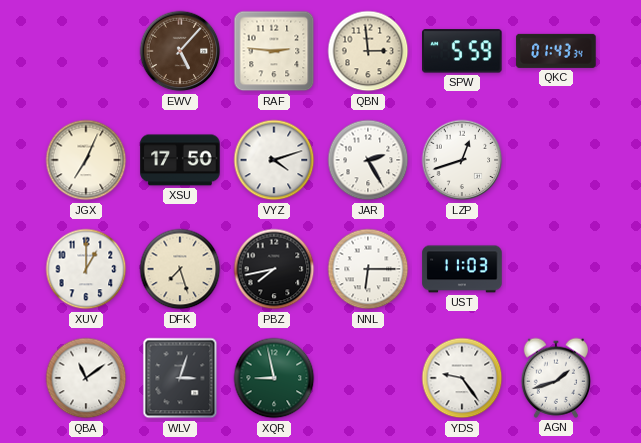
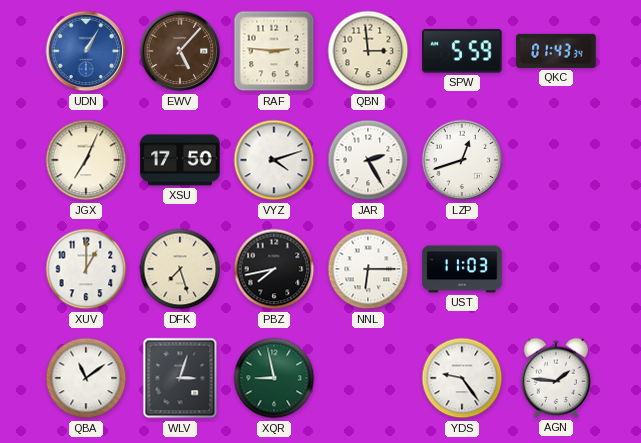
UDN: none -> 1:05
AGN: 1:42 -> 1:46
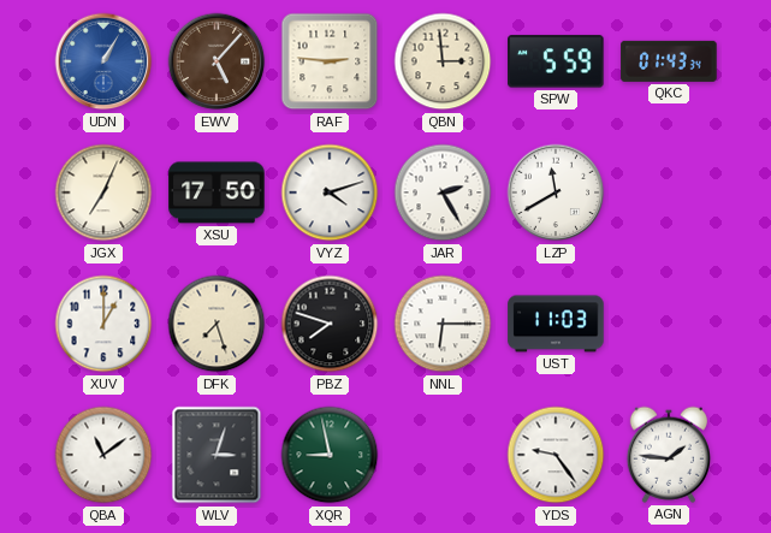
LZP: 12:42 -> 11:40
PBZ: 7:43 -> 7:48
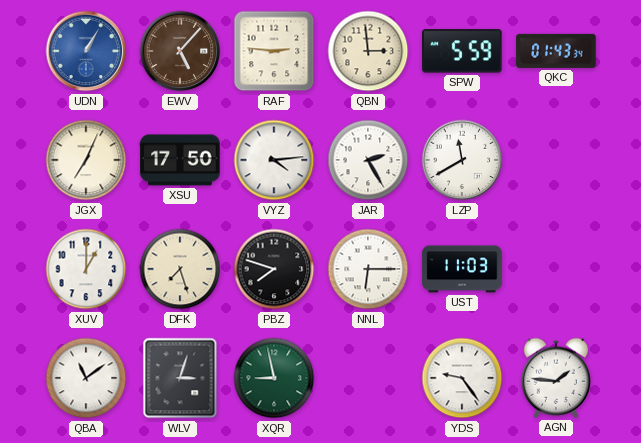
VYZ: 4:12 -> 4:14
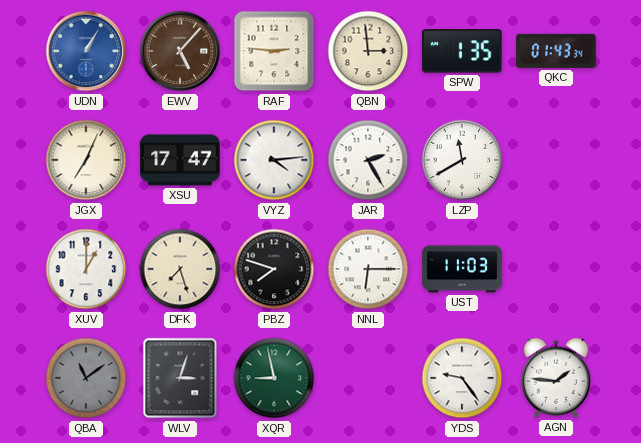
SPW: 5:59 -> 1:35
XSU: 17:50 -> 17:47
QBA dial: white -> grey
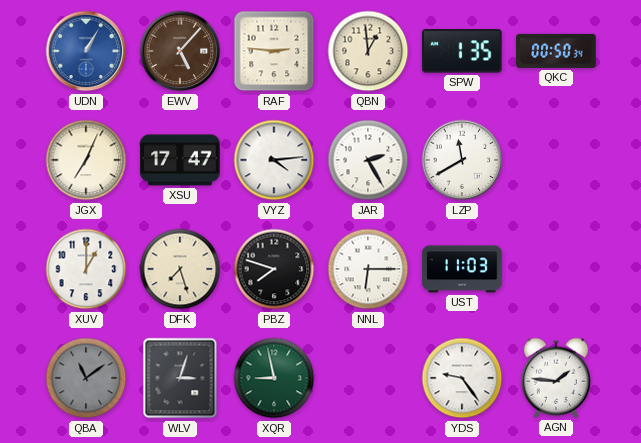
QBN: 2:59 -> 12:59
QKC: 01:43 -> 00:50
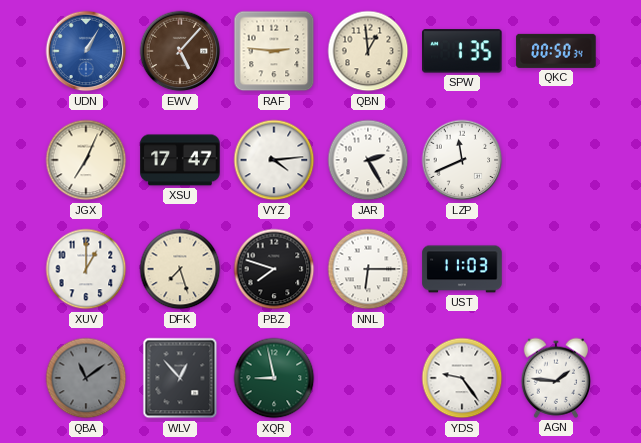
LZP: 11:40 -> 11:41
WLV: 3:03 -> 12:53
